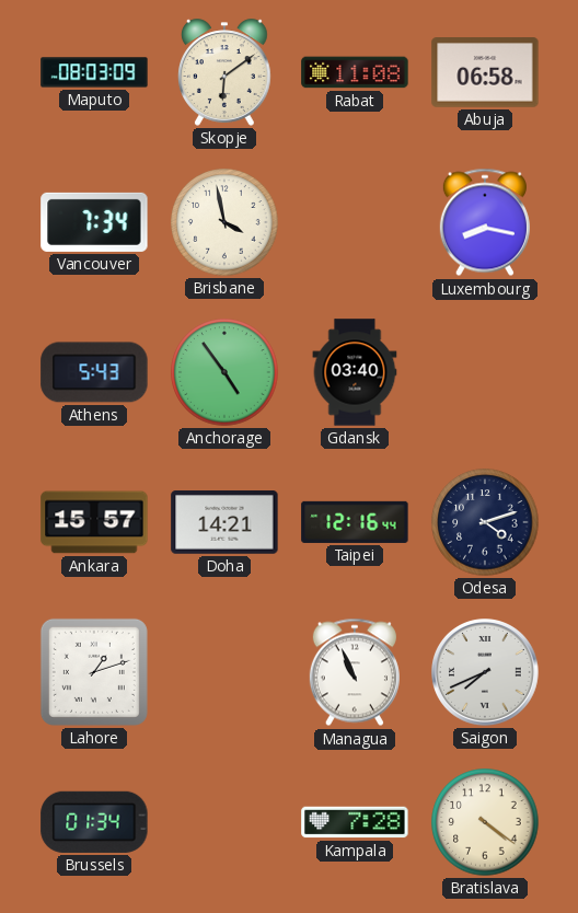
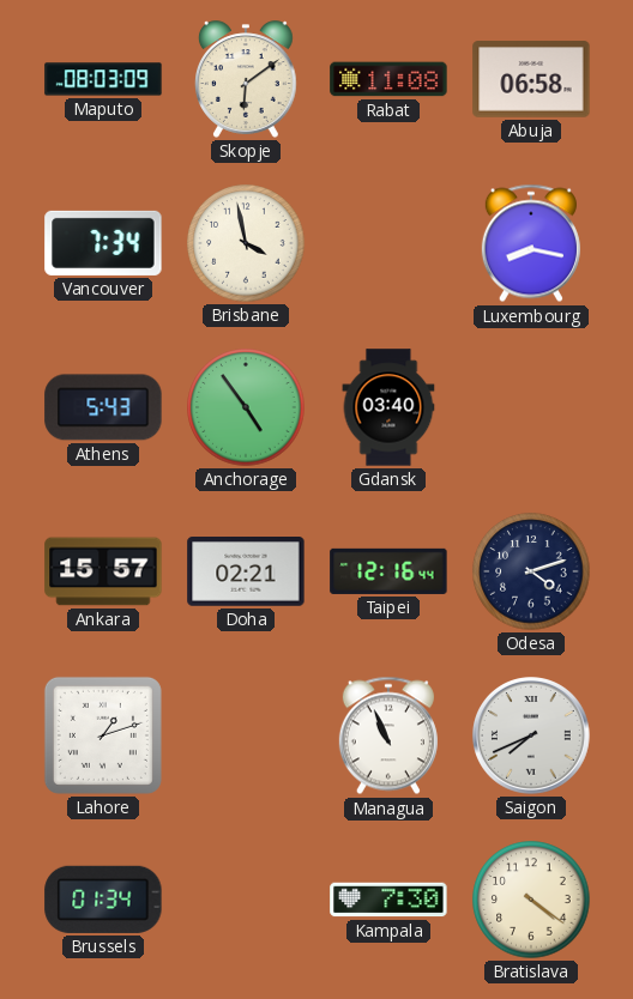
Doha: 14:21 -> 02:21
Kampala: 7:28 -> 7:30
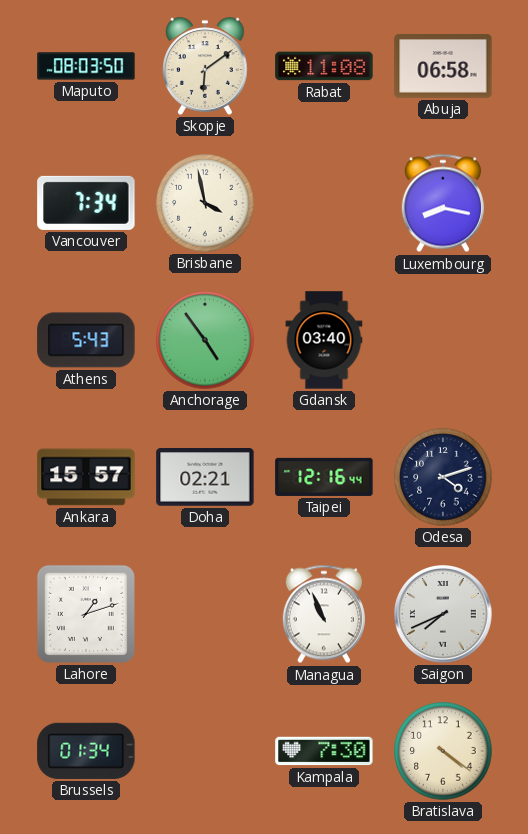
Maputo: 08:03:09 -> 08:03:50
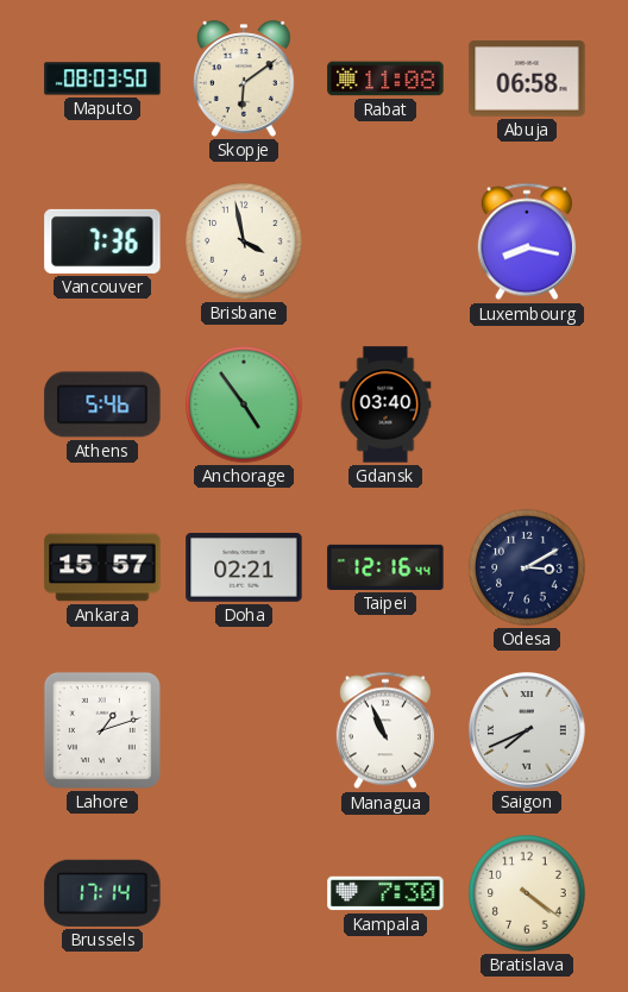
Vancouver: 7:34 -> 7:36
Athens: 5:43 -> 5:46
Odesa: 4:12 -> 3:10
Brussels: 01:34 -> 17:14
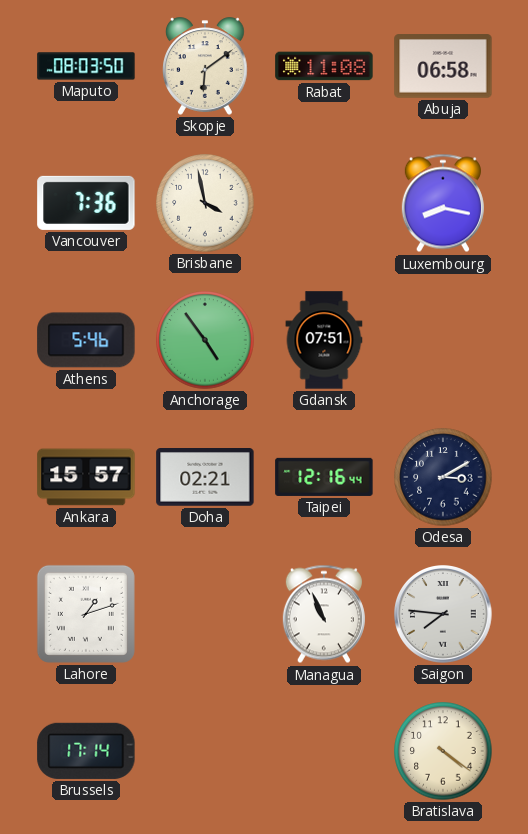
Gdansk: 03:40 -> 07:51
Saigon: 7:41 -> 7:46
Kampala: 7:30 -> none
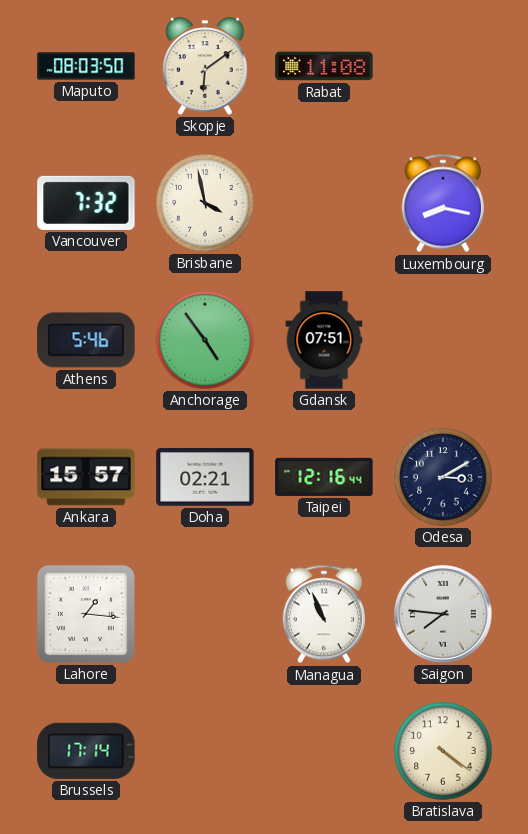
Abuja: 06:58 -> none
Vancouver: 7:36 -> 7:32
Lahore: 1:12 -> 1:16
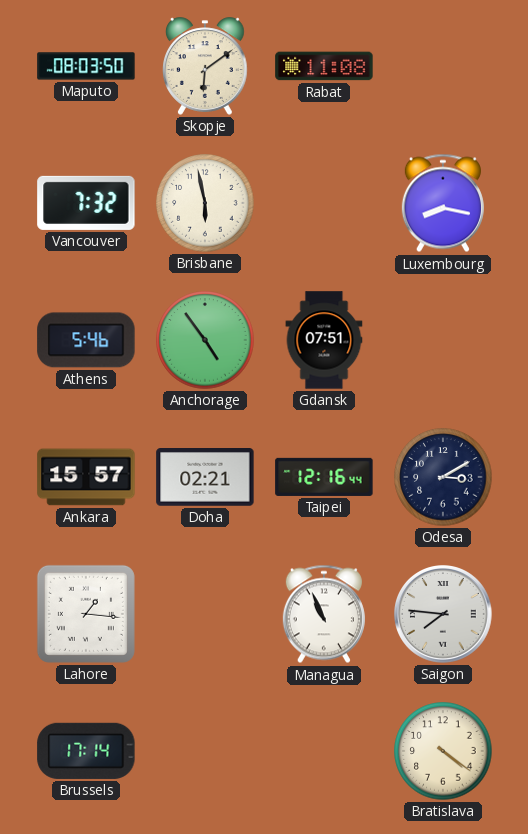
Brisbane: 3:58 -> 5:58
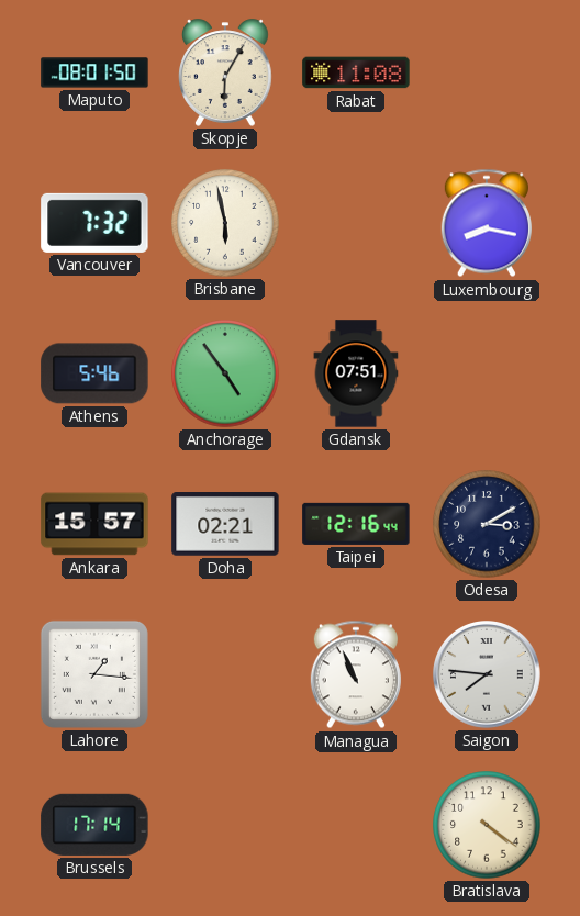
Maputo: 08:03 -> 08:01
Skopje: 6:09 -> 6:05
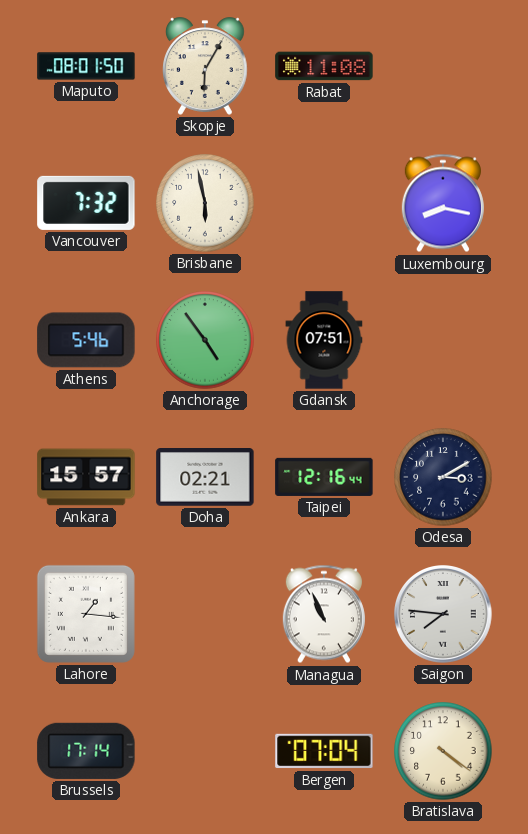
Bergen: none -> 07:04
